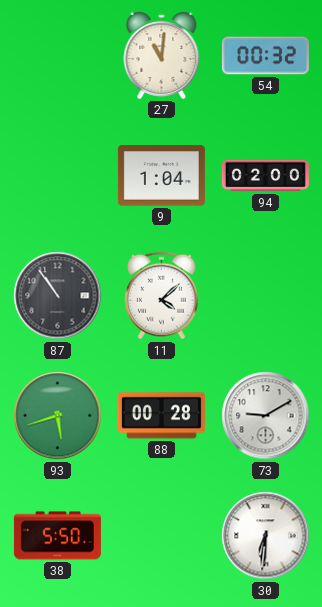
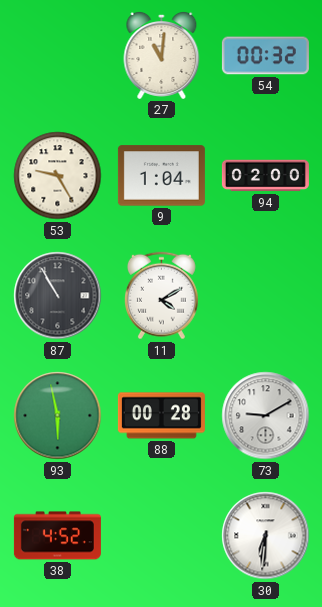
53: none -> 9:25
87: 10:54 -> 10:55
11: 4:08 -> 4:10
93: 5:42 -> 5:58
38: 5:50 -> 4:52
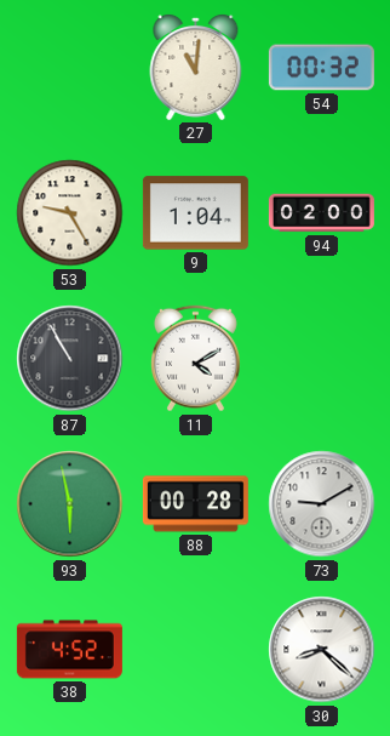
30: 6:31 -> 8:22
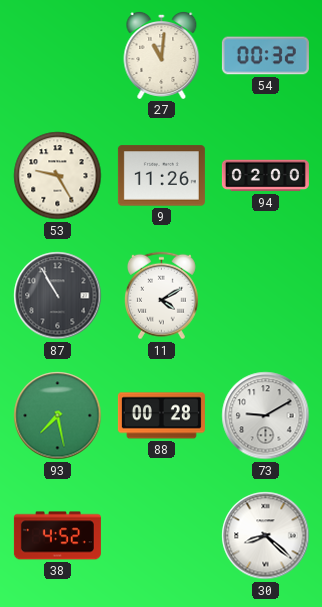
9: 1:04 -> 11:26
93: 5:58 -> 7:28
